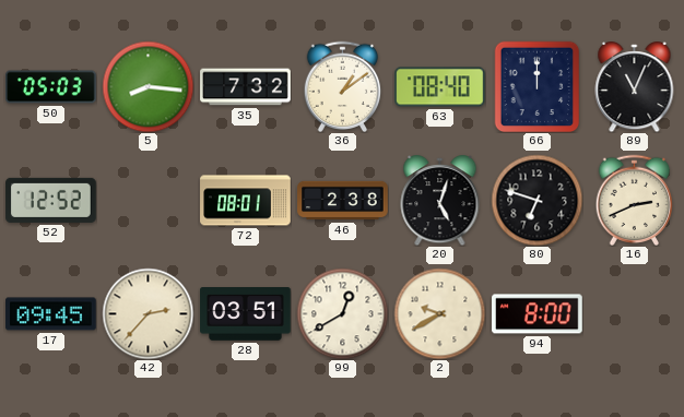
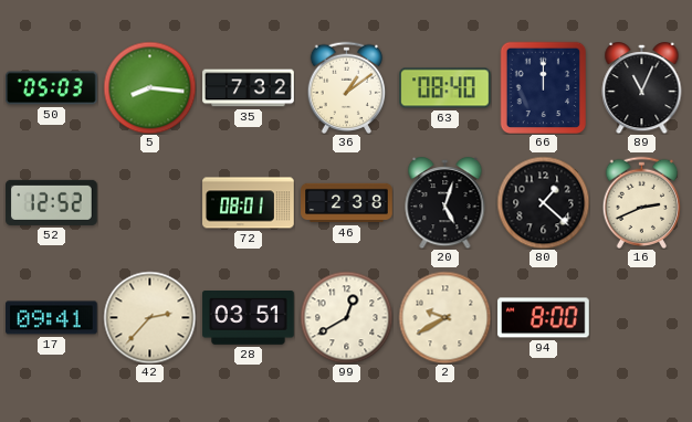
80: 6:48 -> 1:22
17: 09:45 -> 09:41
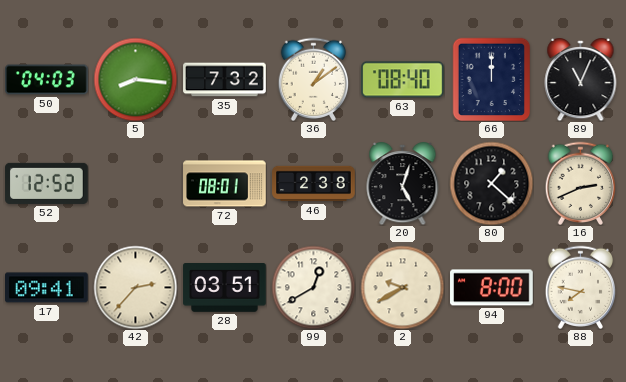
50: 05:03 -> 04:03
88: none -> 7:47
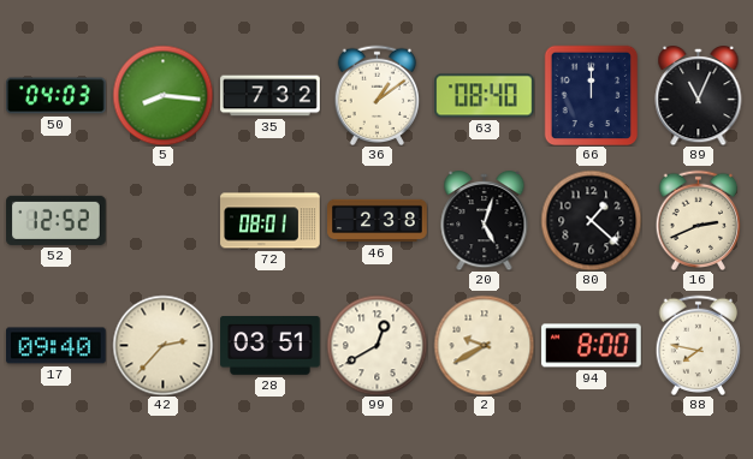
17: 09:41 -> 09:40
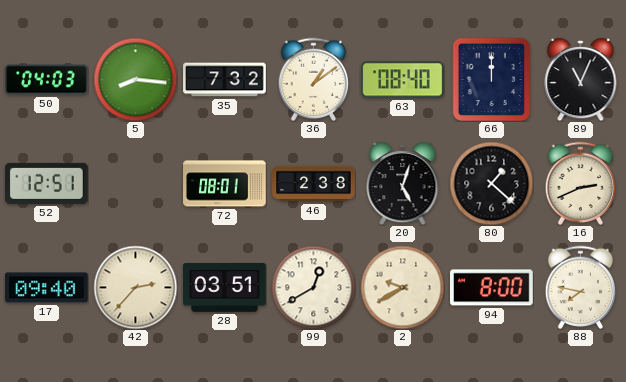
52: 12:52 -> 12:51
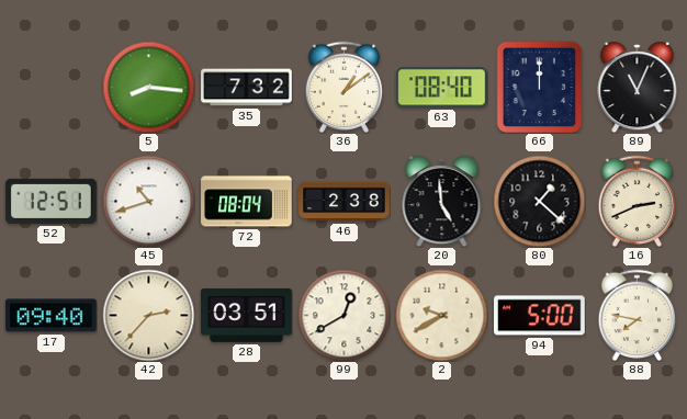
50: 04:03 -> none
45: none -> 10:42
72: 08:01 -> 08:04
20: 5:03 -> 4:59
94: 8:00 -> 5:00
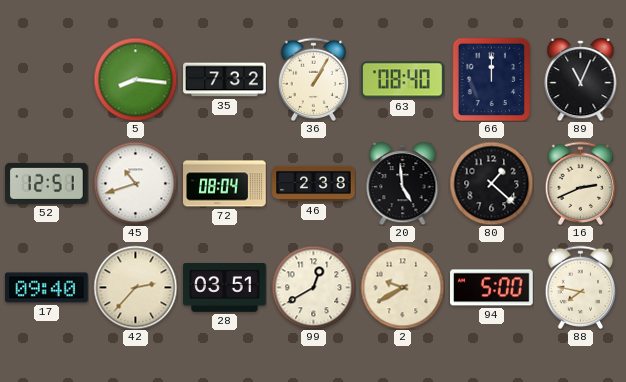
36: 1:09 -> 1:05
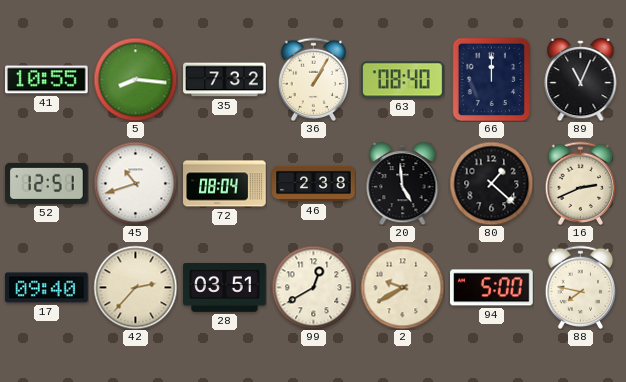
41: none -> 10:55
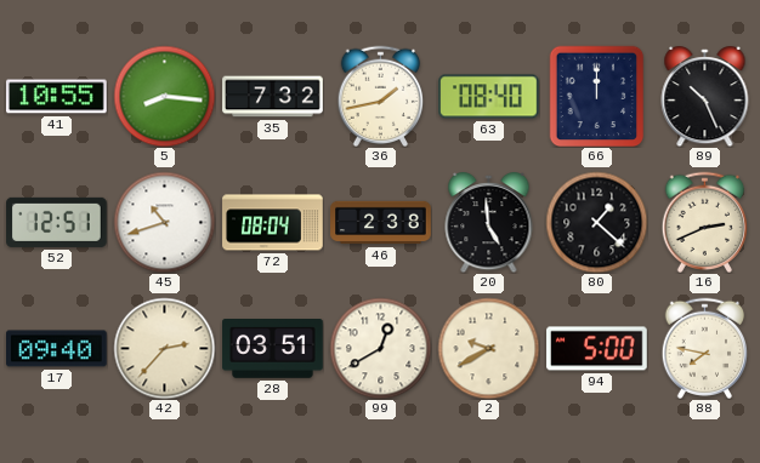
36: 1:05 -> 1:43
89: 11:04 -> 10:26
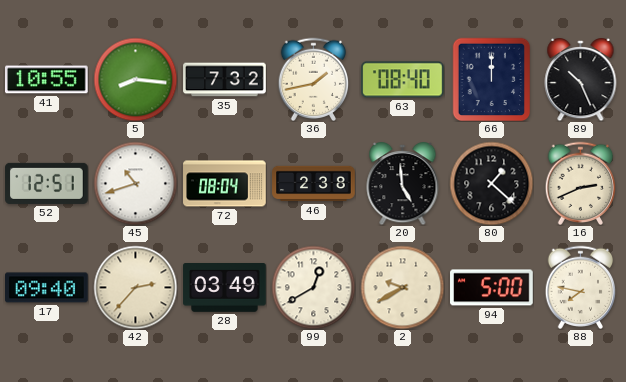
28: 03:51 -> 03:49
